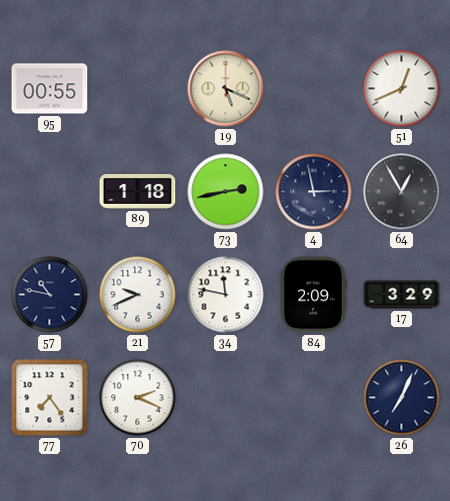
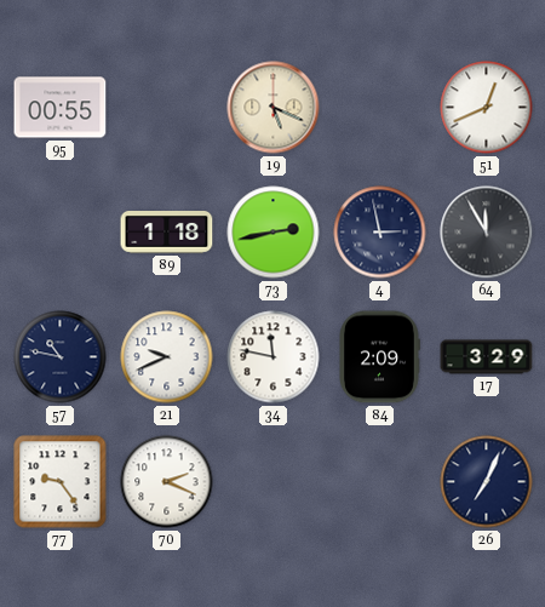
64: 12:55 -> 11:55
77: 7:24 -> 9:24
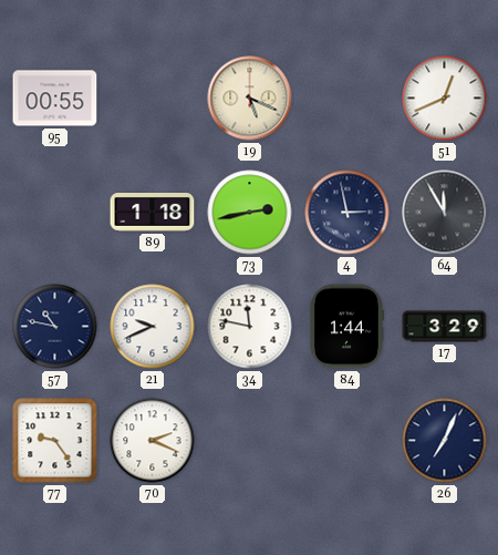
84: 2:09 -> 1:44
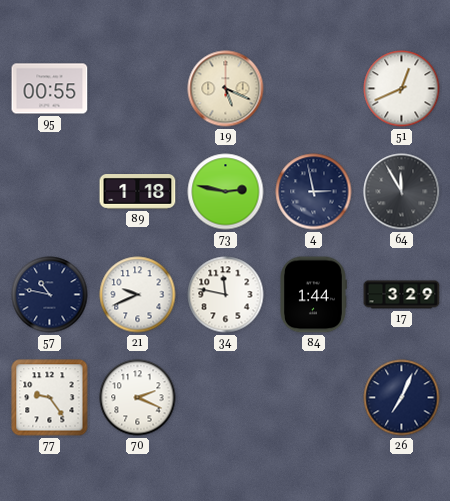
73: 2:43 -> 2:47
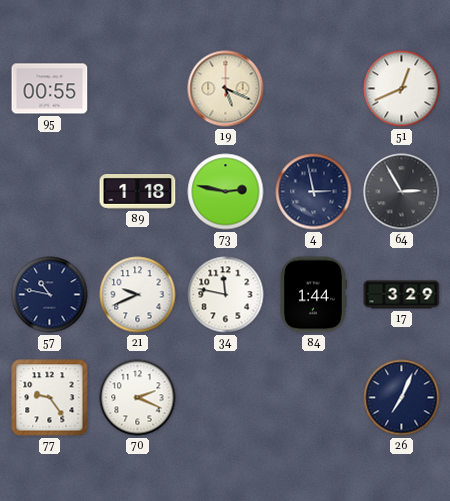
64: 11:55 -> 2:55
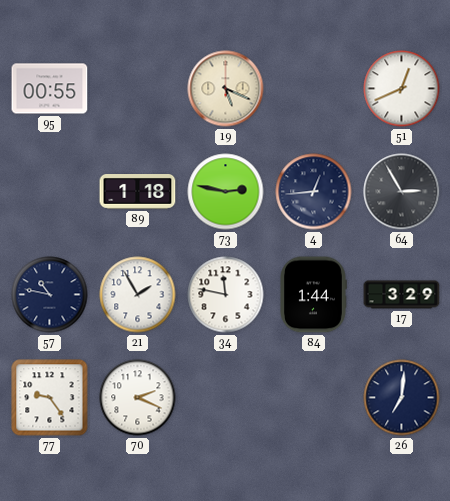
4: 2:58 -> 12:44
21: 9:41 -> 1:55
26: 7:04 -> 7:01
